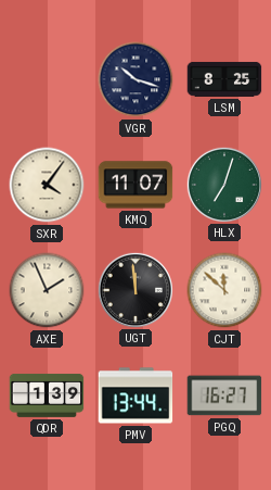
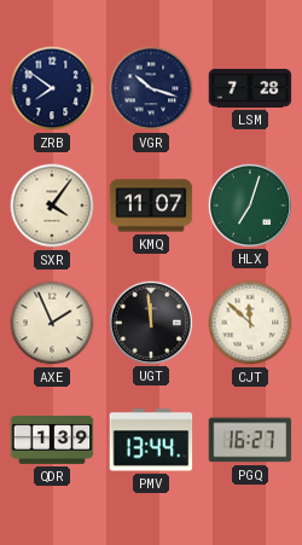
ZRB: none -> 7:51
LSM: 8:25 -> 7:28
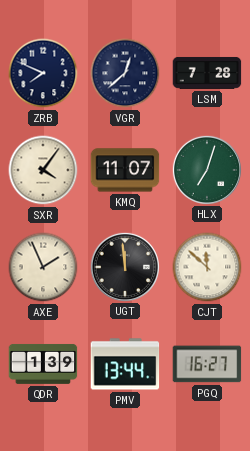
ZRB: 7:51 -> 7:49
VGR: 10:18 -> 12:38
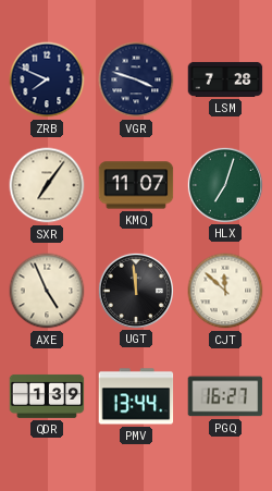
VGR: 12:38 -> 3:48
SXR: 4:06 -> 7:06
AXE: 1:56 -> 4:56
